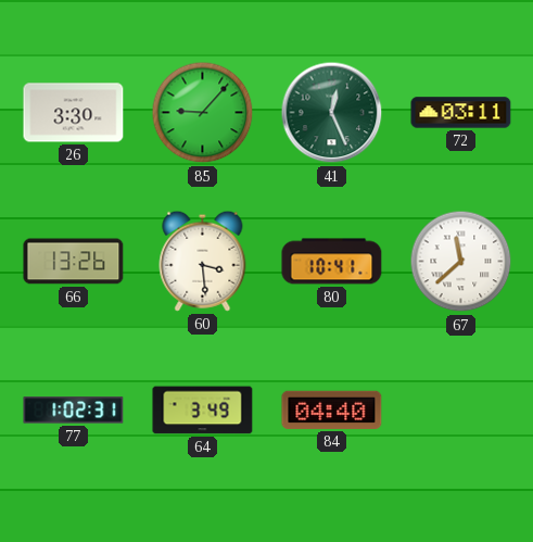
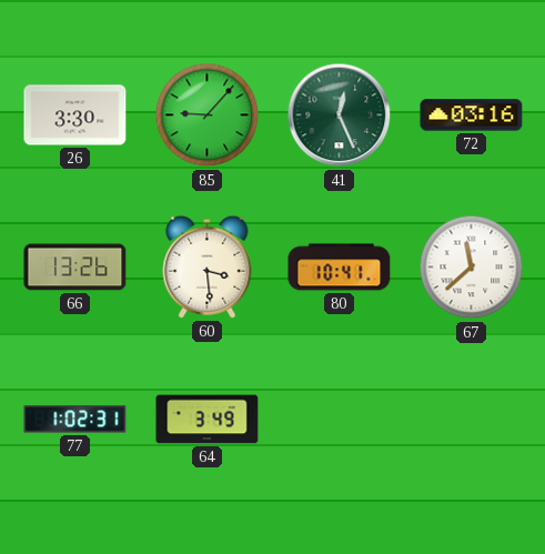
72: 03:11 -> 03:16
84: 04:40 -> none
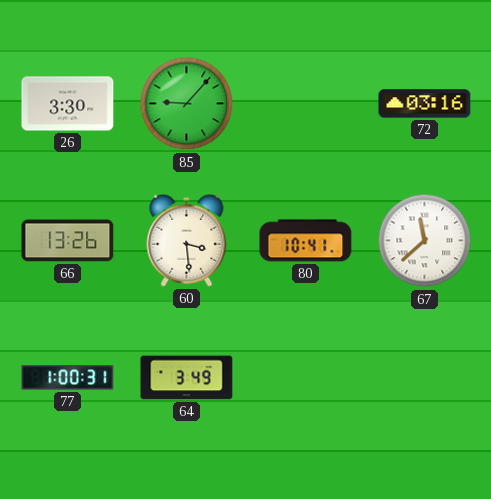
41: 12:26 -> none
77: 1:02 -> 1:00
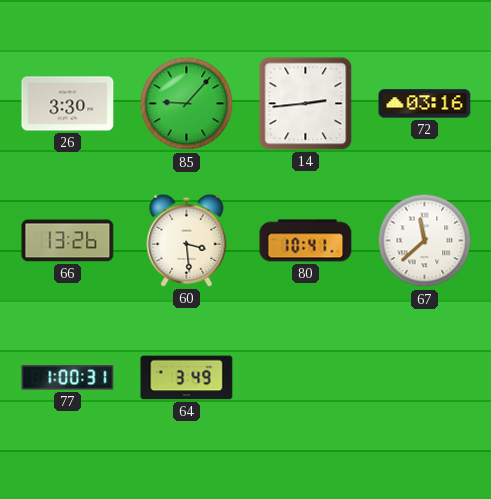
14: none -> 2:44
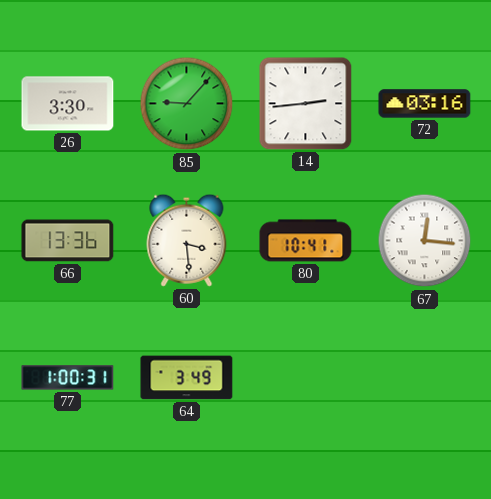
66: 13:26 -> 13:36
67: 11:38 -> 12:16
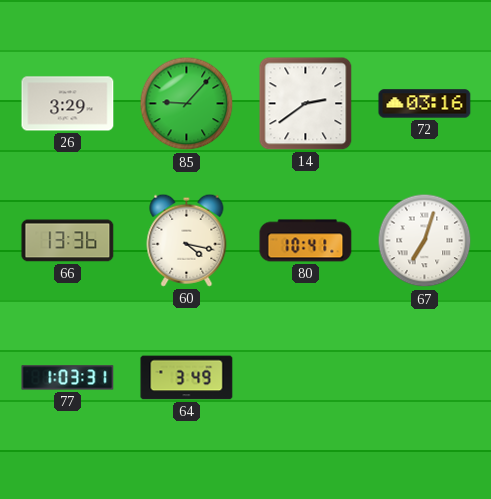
26: 3:30 -> 3:29
14: 2:44 -> 2:39
60: 3:29 -> 4:17
67: 12:16 -> 7:03
77: 1:00 -> 1:03
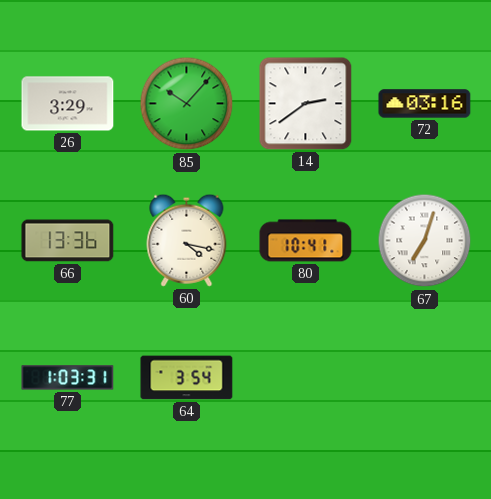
85: 9:07 -> 10:07
64: 3:49 -> 3:54
